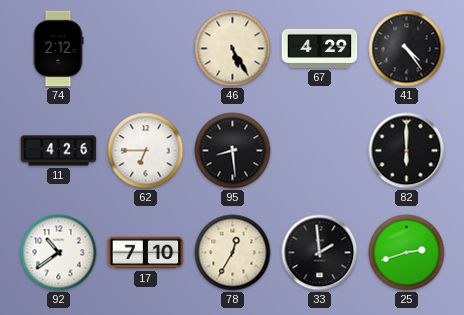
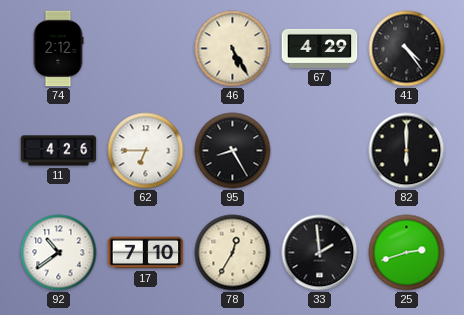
95: 8:29 -> 8:25
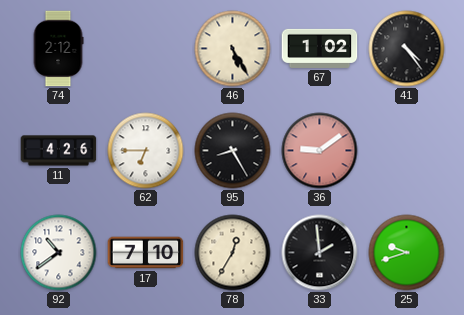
67: 4:29 -> 1:02
36: none -> 9:09
82: 6:00 -> none
25: 2:42 -> 9:42
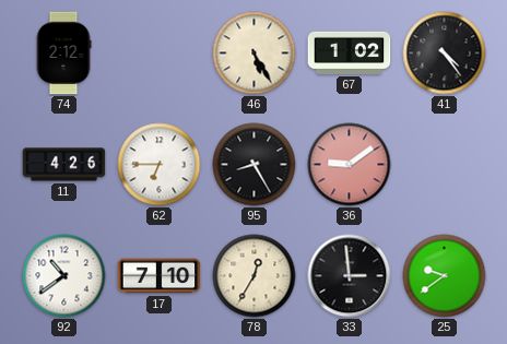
33: 1:59 -> 2:59
25: 9:42 -> 9:39
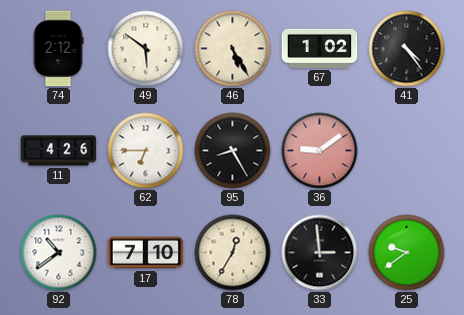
49: none -> 5:51
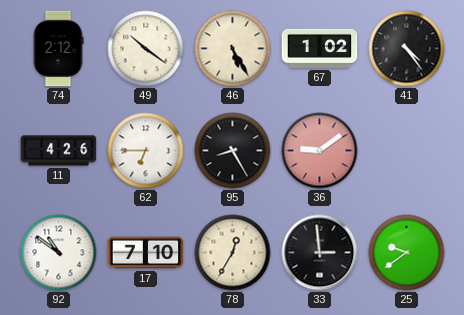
49: 5:51 -> 10:21
92: 10:39 -> 10:51
